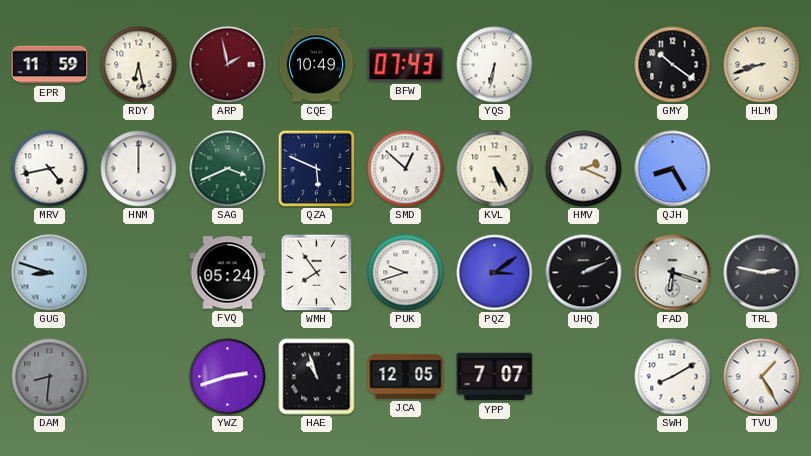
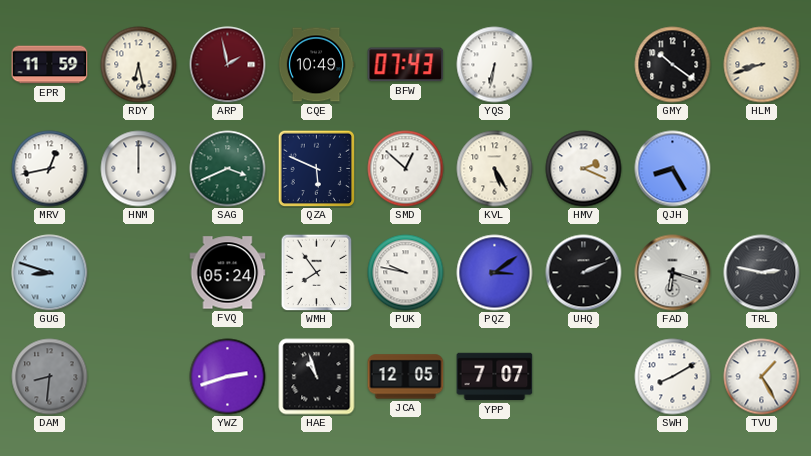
MRV: 4:43 -> 12:43
PUK: 9:42 -> 9:47
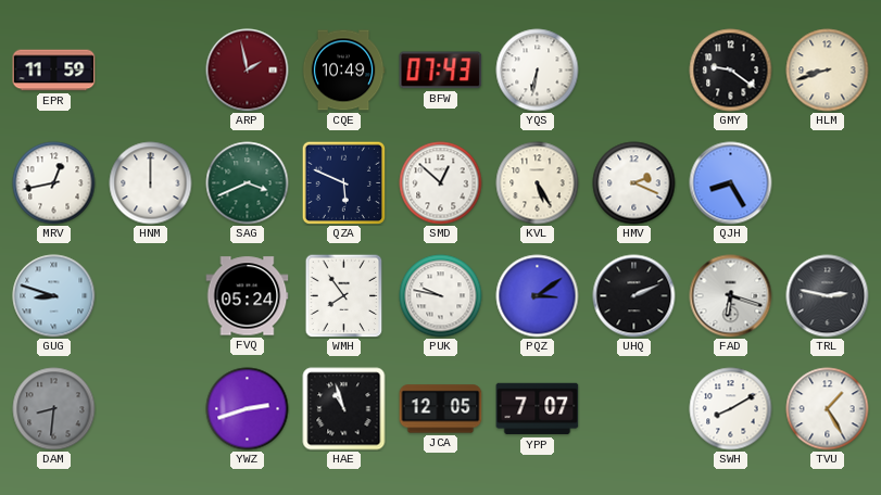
RDY: 6:28 -> none
GMY: 10:21 -> 9:21
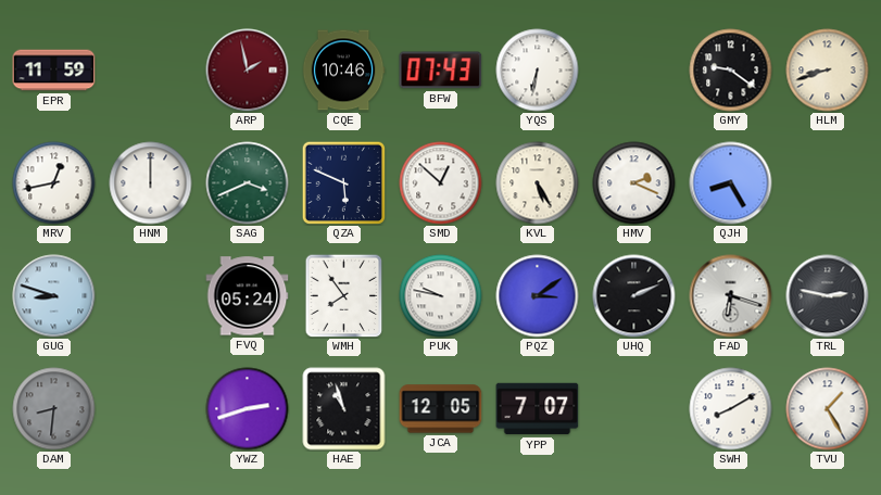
CQE: 10:49 -> 10:46
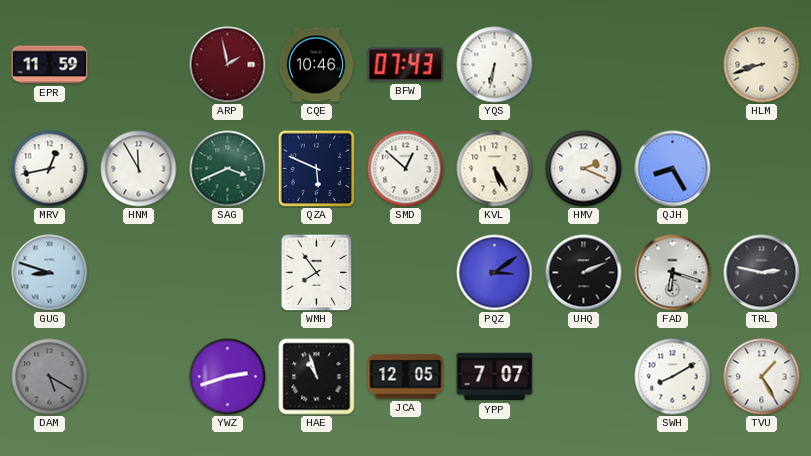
GMY: 9:21 -> none
HNM: 12:00 -> 11:55
FVQ: 05:24 -> none
PUK: 9:47 -> none
DAM: 8:31 -> 5:20
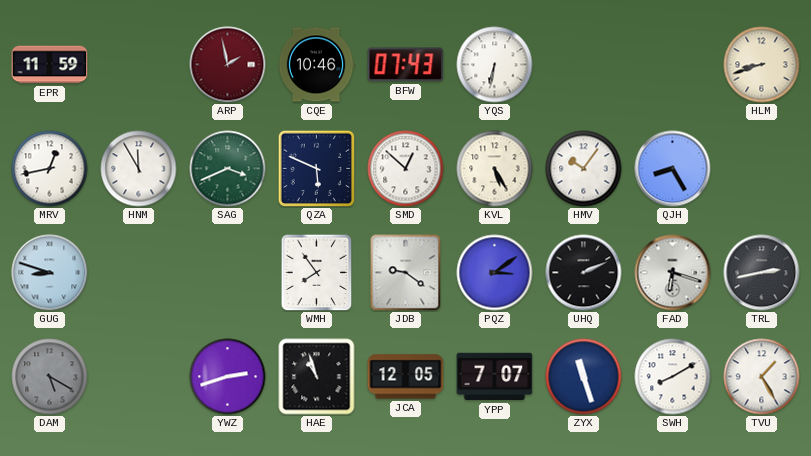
HMV: 2:19 -> 10:06
JDB: none -> 9:21
TRL: 2:47 -> 2:43
ZYX: none -> 11:27
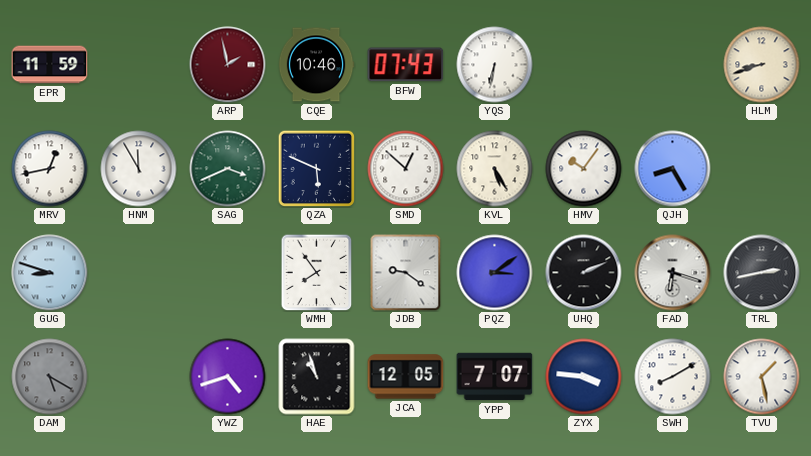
YWZ: 2:42 -> 4:42
ZYX: 11:27 -> 3:46
TVU: 1:25 -> 1:28
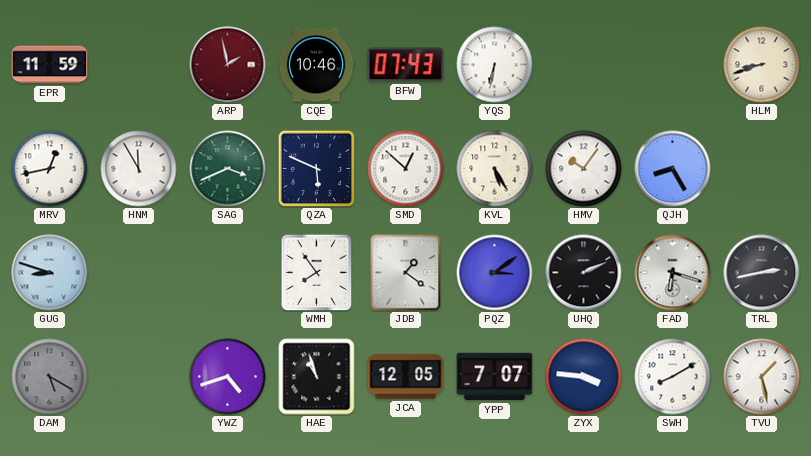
JDB: 9:21 -> 1:21
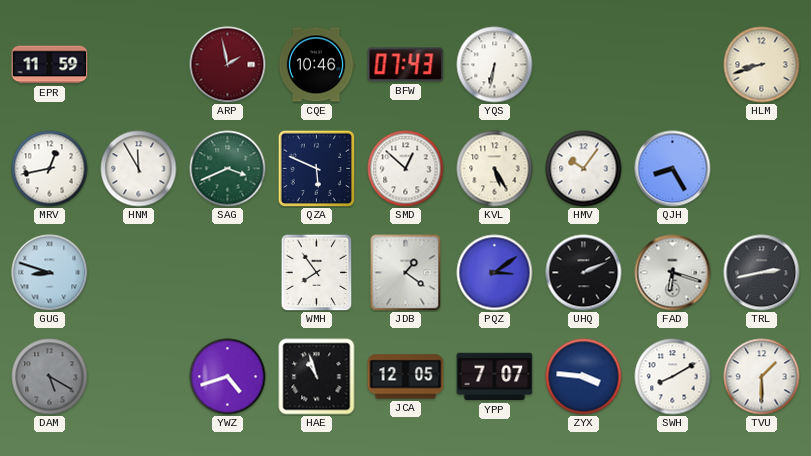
TVU: 1:28 -> 1:30
